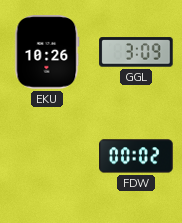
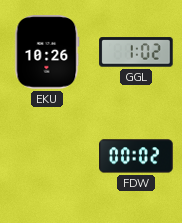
GGL: 3:09 -> 1:02
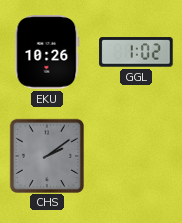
CHS: none -> 2:09
FDW: 00:02 -> none
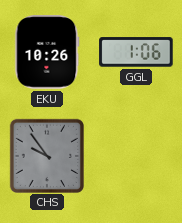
GGL: 1:02 -> 1:06
CHS: 2:09 -> 9:54
